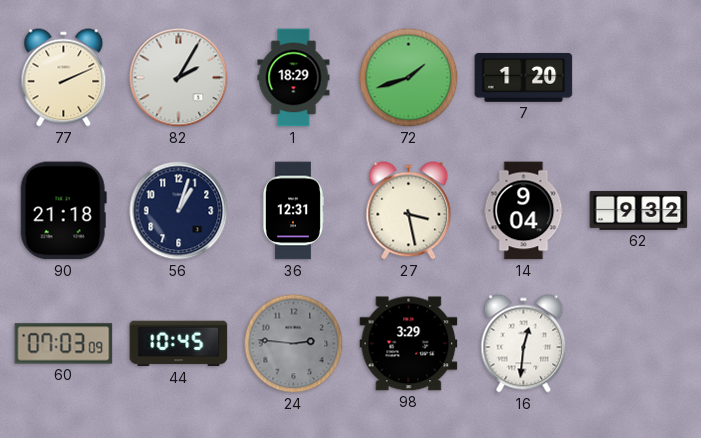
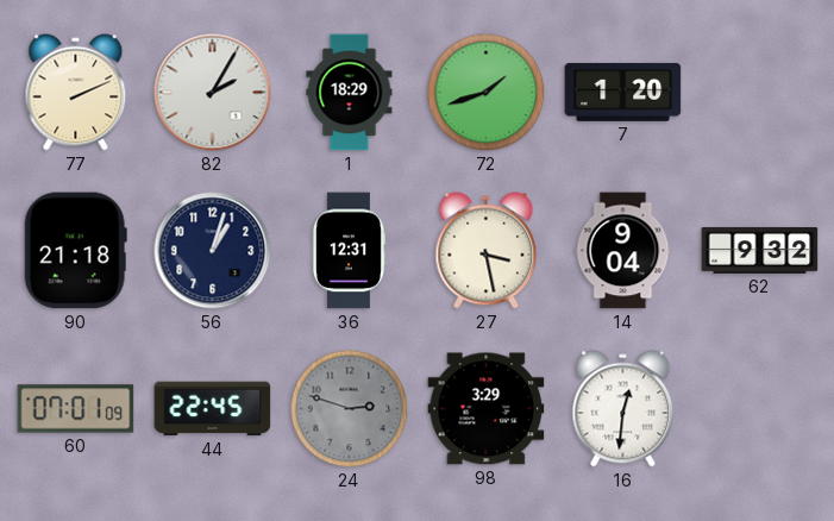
60: 07:03 -> 07:01
44: 10:45 -> 22:45
24: 2:46 -> 2:48
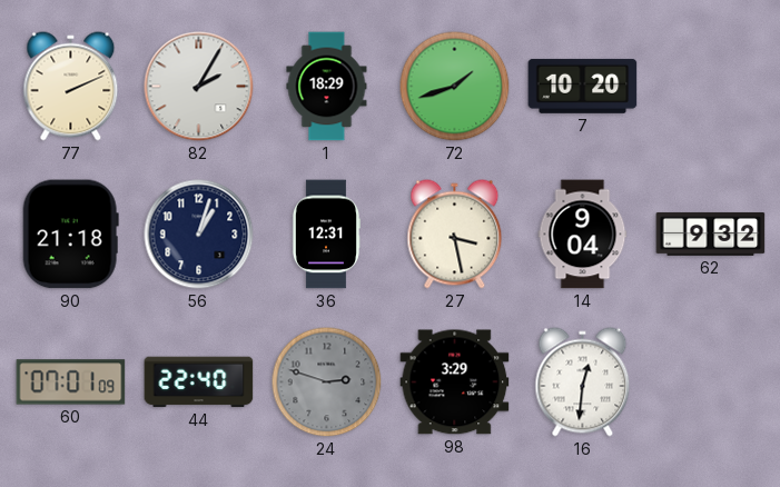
7: 1:20 -> 10:20
44: 22:45 -> 22:40
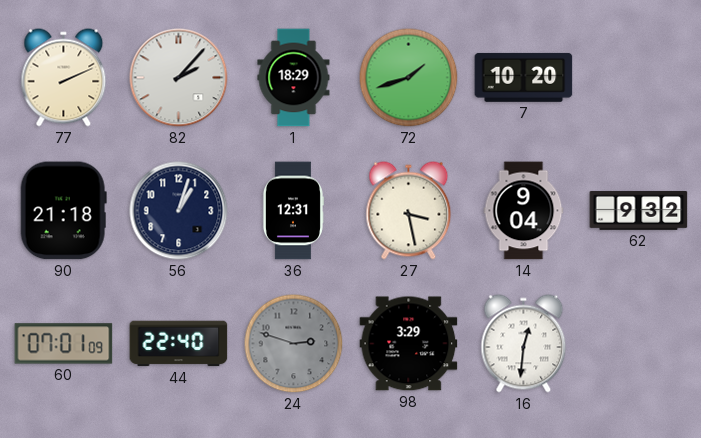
82: 2:05 -> 2:07
